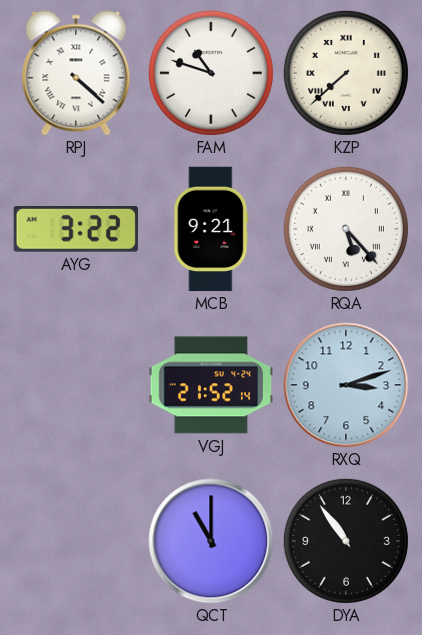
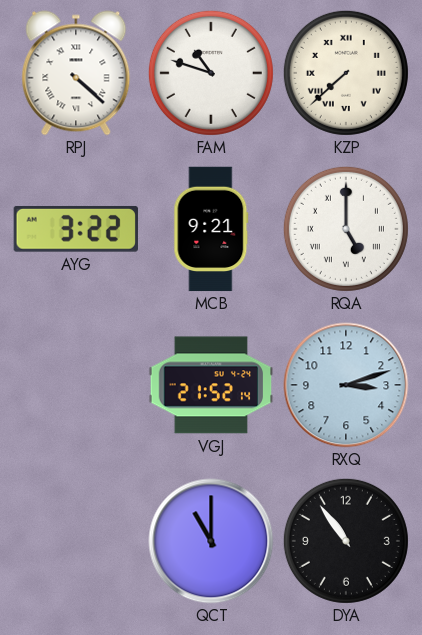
RQA: 5:23 -> 5:00
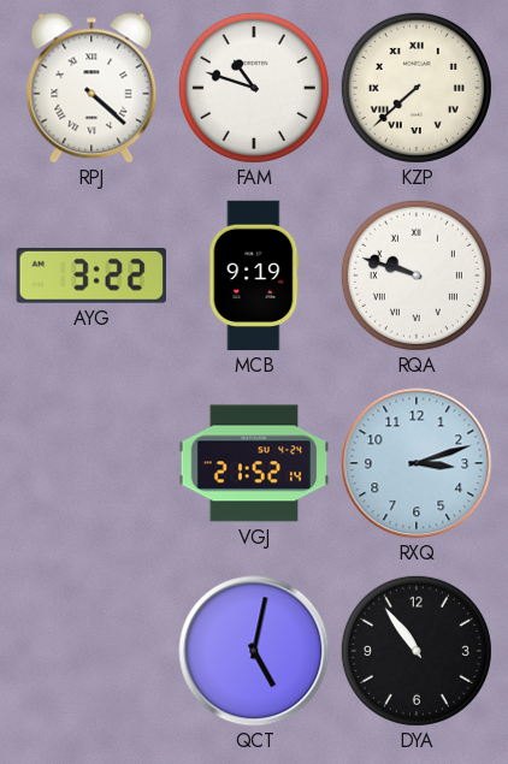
MCB: 9:21 -> 9:19
RQA: 5:00 -> 9:48
QCT: 11:00 -> 5:02
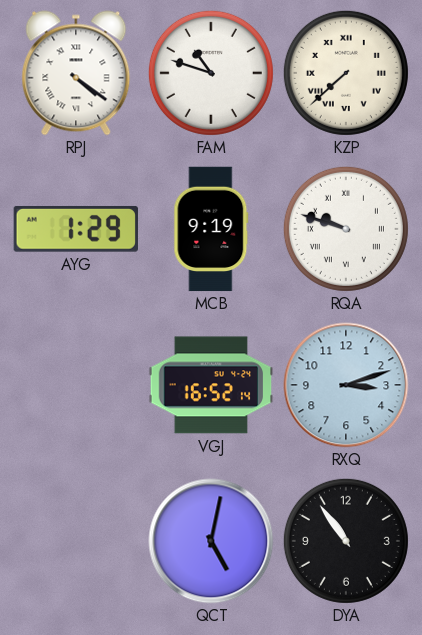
RPJ: 4:22 -> 4:21
AYG: 3:22 -> 1:29
VGJ: 21:52 -> 16:52
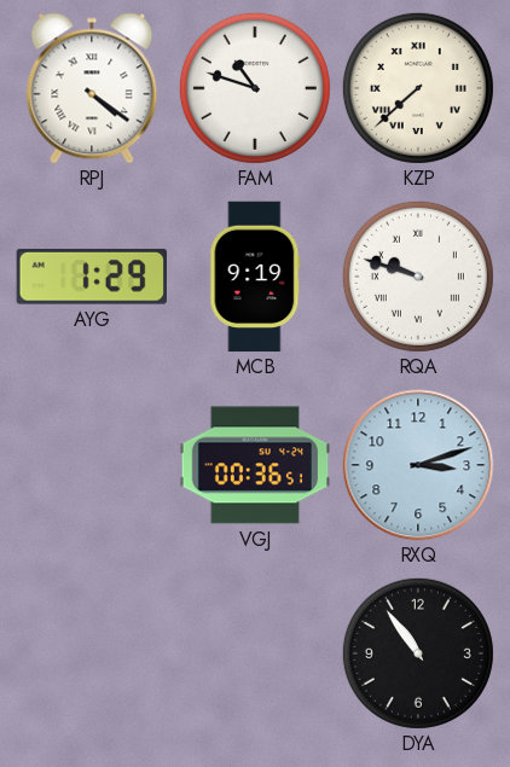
VGJ: 16:52 -> 00:36
QCT: 5:02 -> none
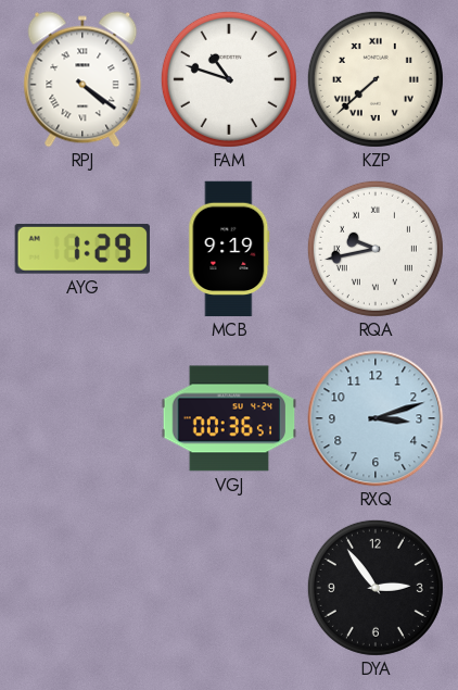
RQA: 9:48 -> 9:43
DYA: 10:54 -> 2:54
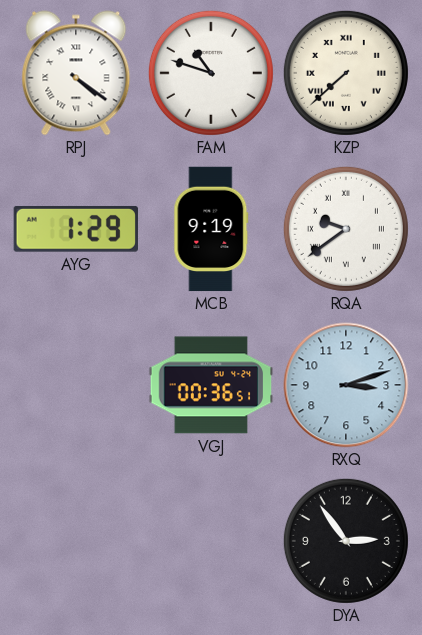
RQA: 9:43 -> 9:39
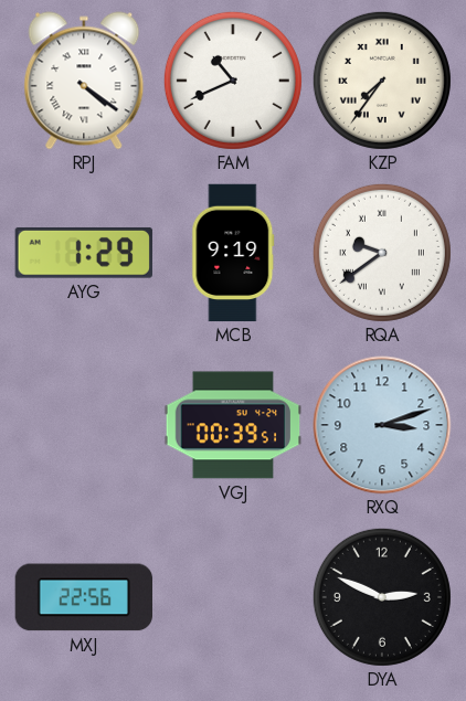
FAM: 10:48 -> 10:41
KZP: 7:38 -> 7:36
VGJ: 00:36 -> 00:39
MXJ: none -> 22:56
DYA: 2:54 -> 2:49
